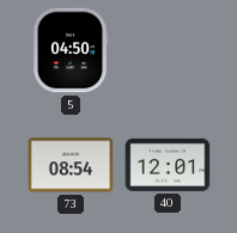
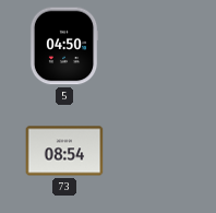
40: 12:01 -> none
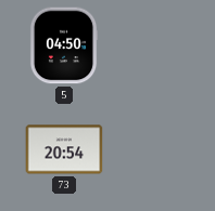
73: 08:54 -> 20:54
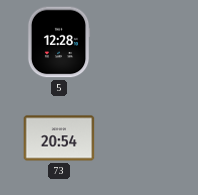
5: 04:50 -> 12:28
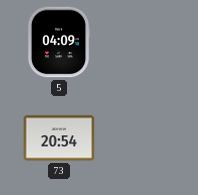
5: 12:28 -> 04:09
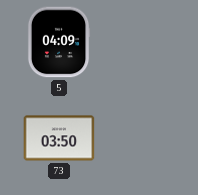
73: 20:54 -> 03:50
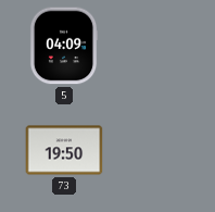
73: 03:50 -> 19:50
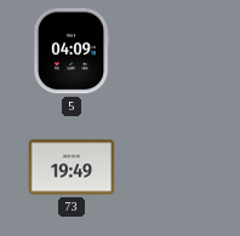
73: 19:50 -> 19:49
